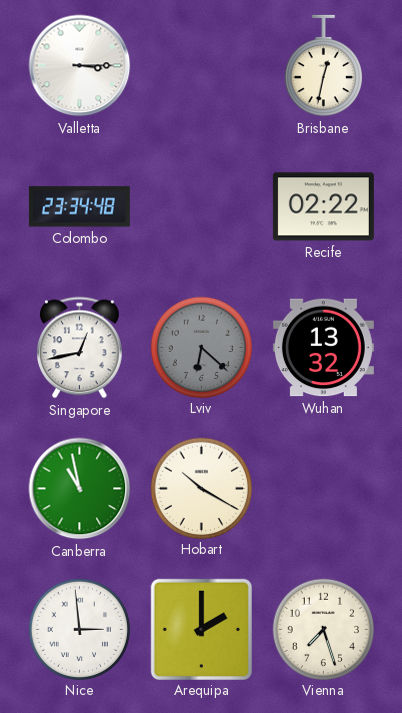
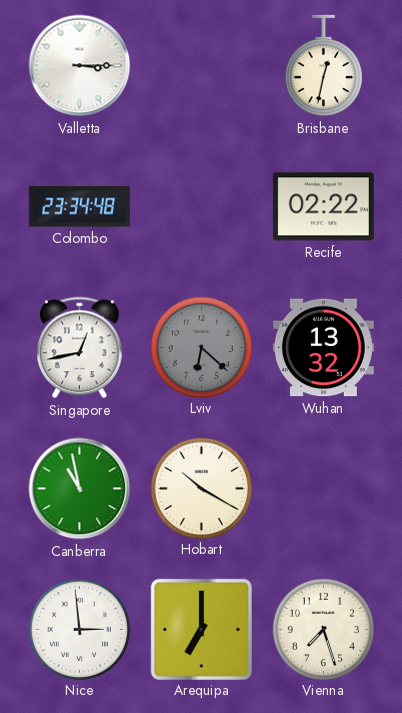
Arequipa: 2:00 -> 7:00
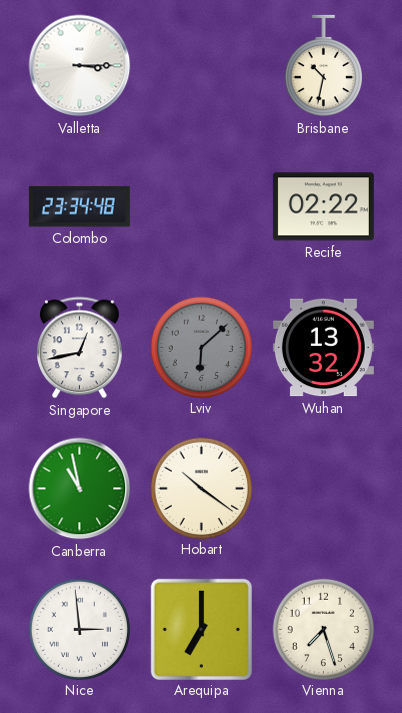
Brisbane: 12:32 -> 10:32
Lviv: 6:22 -> 6:08
Hobart: 10:20 -> 10:21
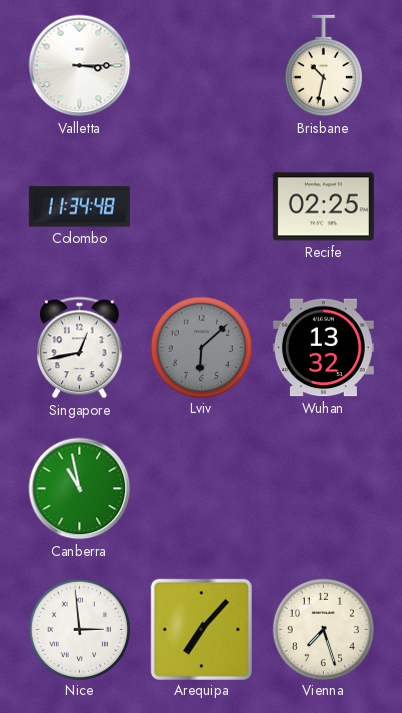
Colombo: 23:34 -> 11:34
Recife: 02:22 -> 02:25
Hobart: 10:21 -> none
Arequipa: 7:00 -> 7:07
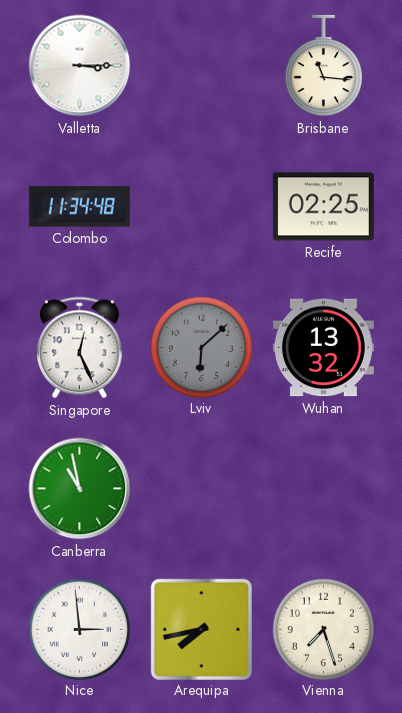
Brisbane: 10:32 -> 11:16
Singapore: 12:43 -> 12:26
Arequipa: 7:07 -> 7:43
